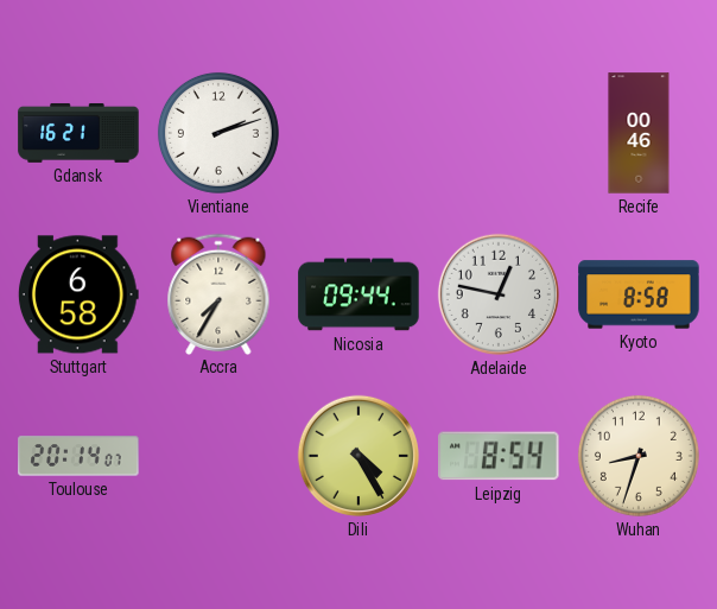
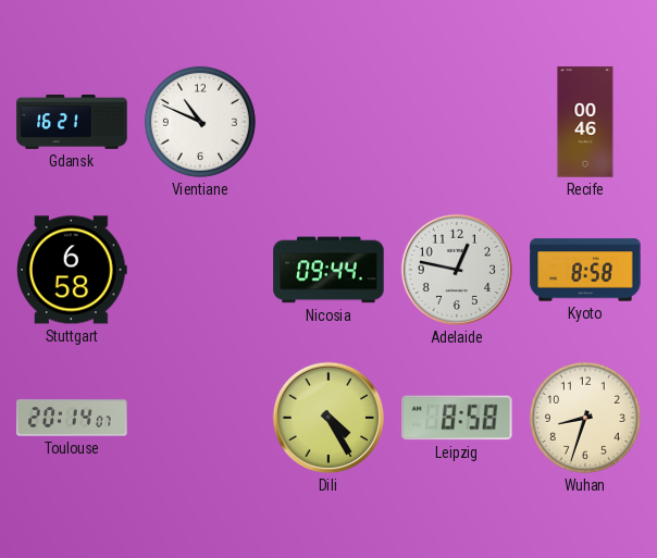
Vientiane: 2:12 -> 10:49
Accra: 7:35 -> none
Leipzig: 8:54 -> 8:58
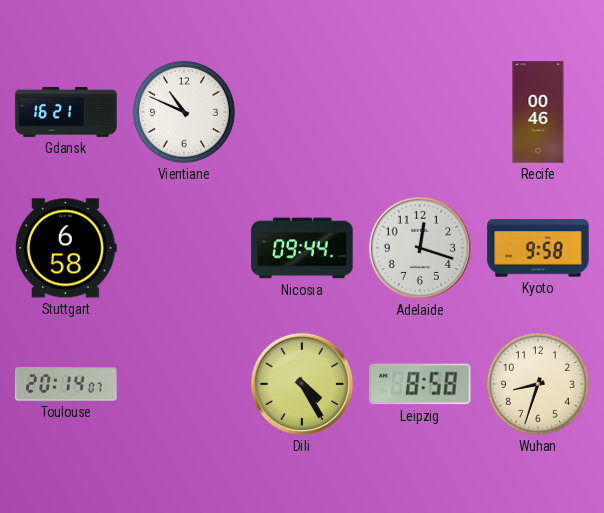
Adelaide: 12:47 -> 12:18
Kyoto: 8:58 -> 9:58
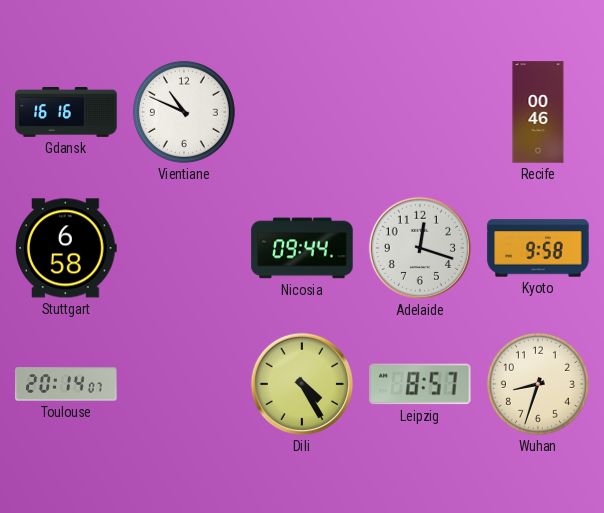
Gdansk: 16:21 -> 16:16
Leipzig: 8:58 -> 8:57
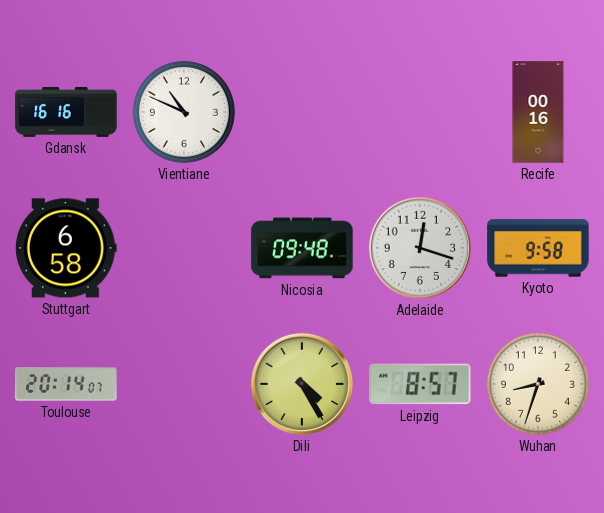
Recife: 00:46 -> 00:16
Nicosia: 09:44 -> 09:48
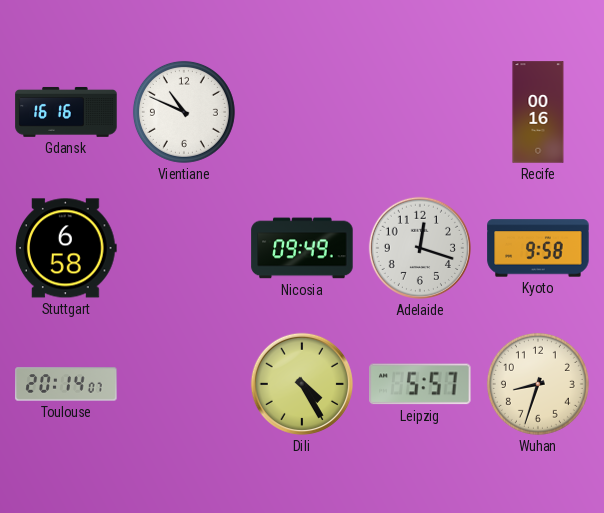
Nicosia: 09:48 -> 09:49
Leipzig: 8:57 -> 5:57
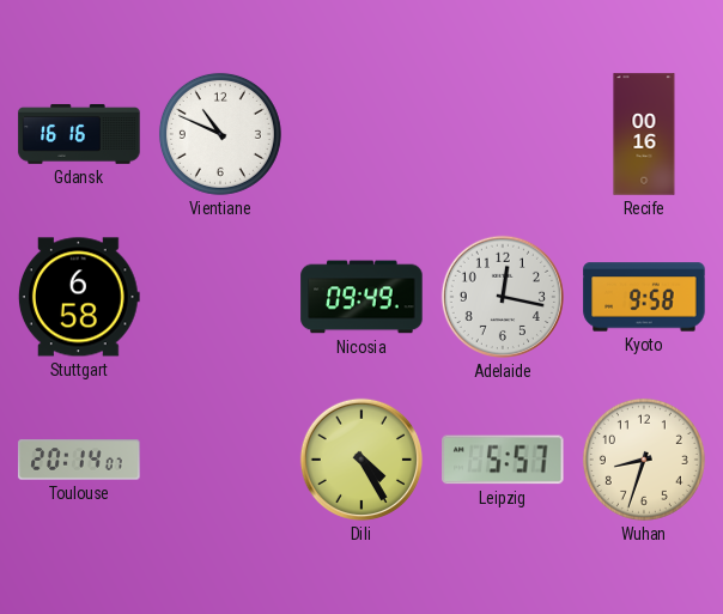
Adelaide: 12:18 -> 12:17
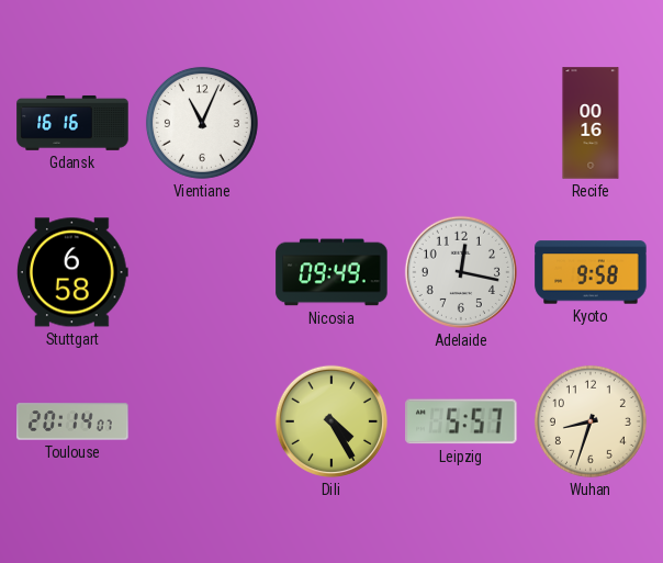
Vientiane: 10:49 -> 11:04
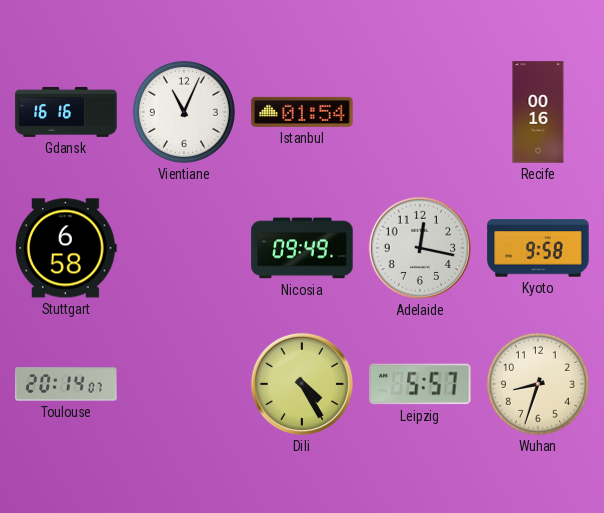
Istanbul: none -> 01:54
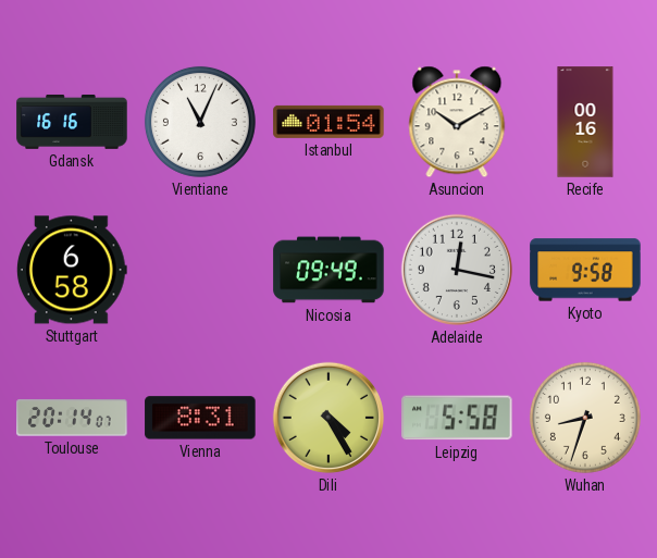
Asuncion: none -> 10:10
Vienna: none -> 8:31
Leipzig: 5:57 -> 5:58
